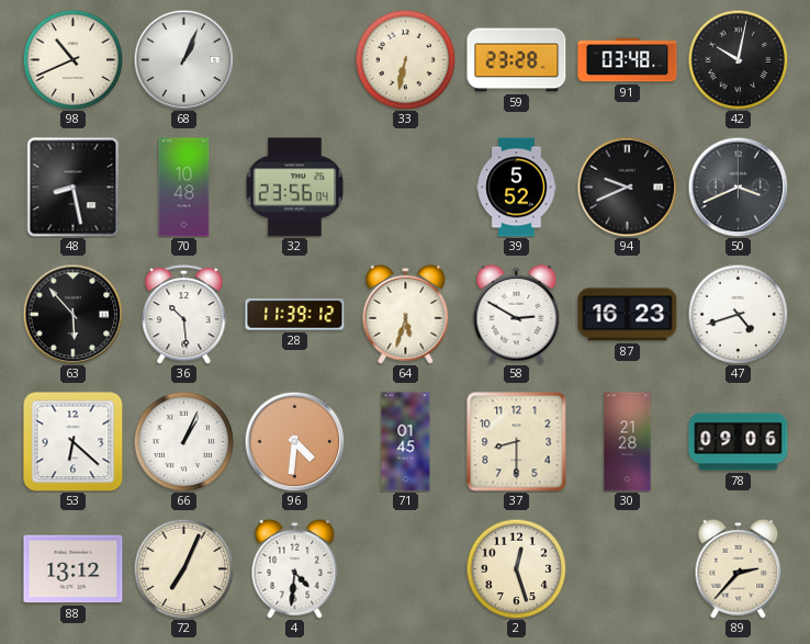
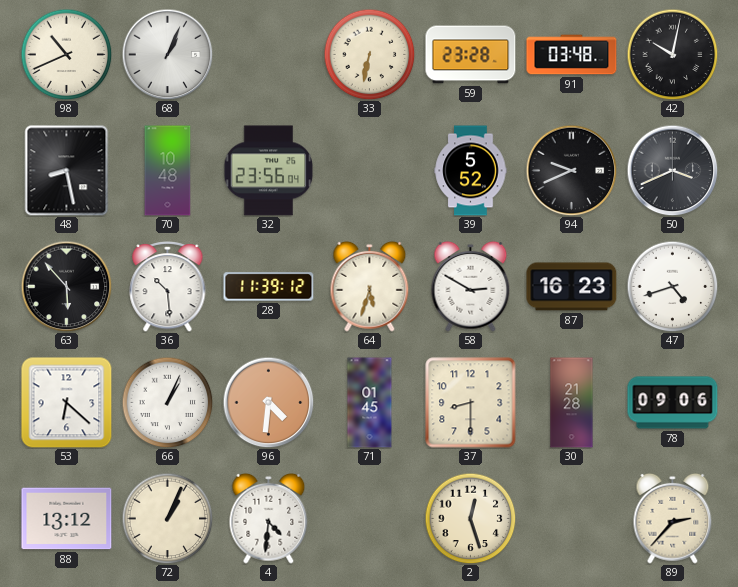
72: 7:04 -> 1:04
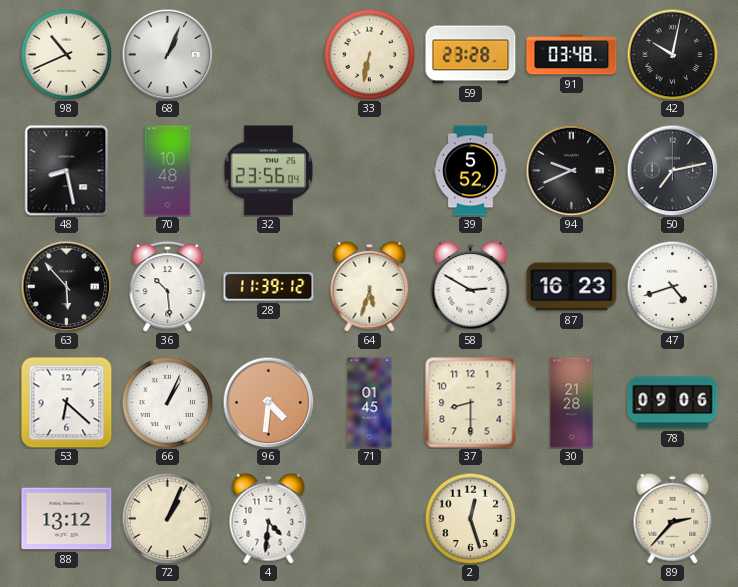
50: 3:41 -> 7:13
